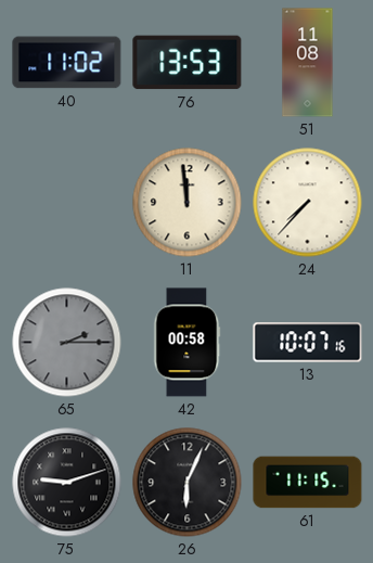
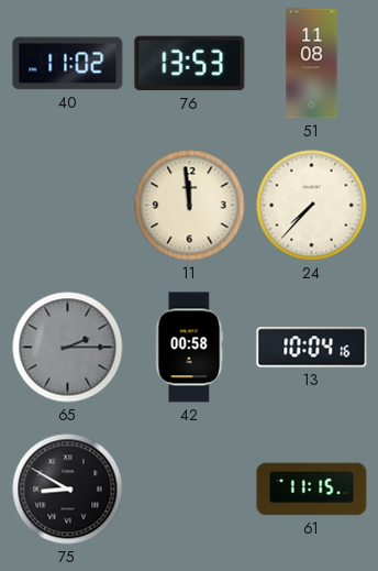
13: 10:07 -> 10:04
75: 9:12 -> 8:50
26: 6:04 -> none
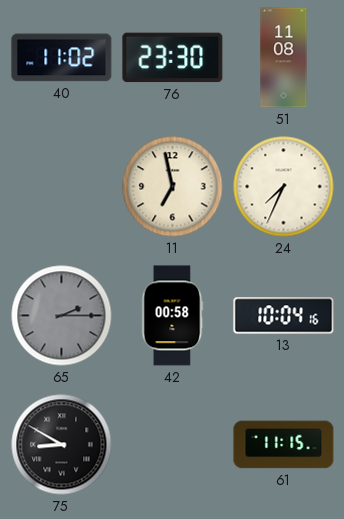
76: 13:53 -> 23:30
11: 11:59 -> 6:58
24: 7:37 -> 7:34
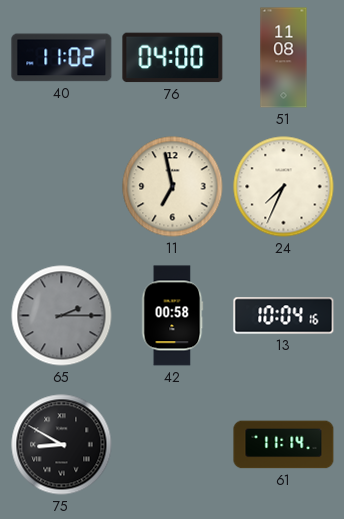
76: 23:30 -> 04:00
61: 11:15 -> 11:14
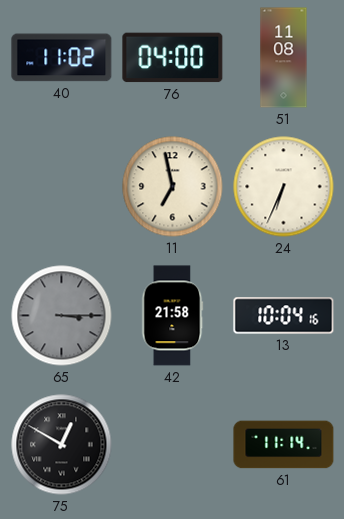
24: 7:34 -> 6:34
65: 2:15 -> 3:15
42: 00:58 -> 21:58
75: 8:50 -> 12:50
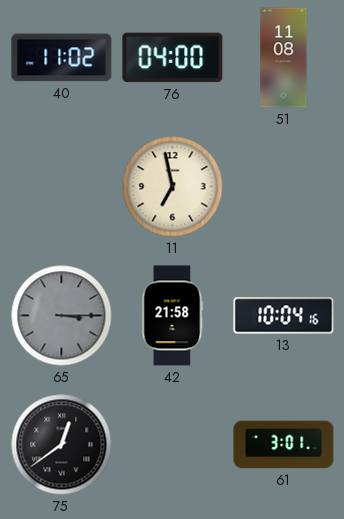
24: 6:34 -> none
75: 12:50 -> 12:39
61: 11:14 -> 3:01
